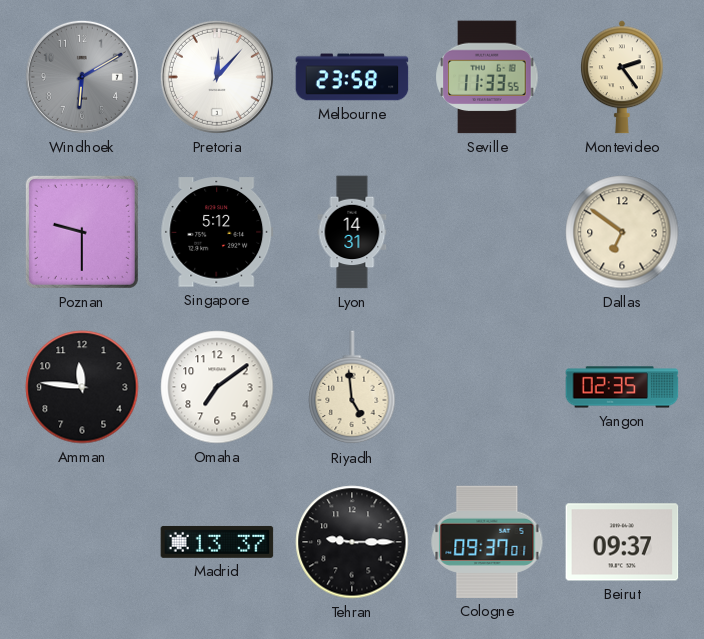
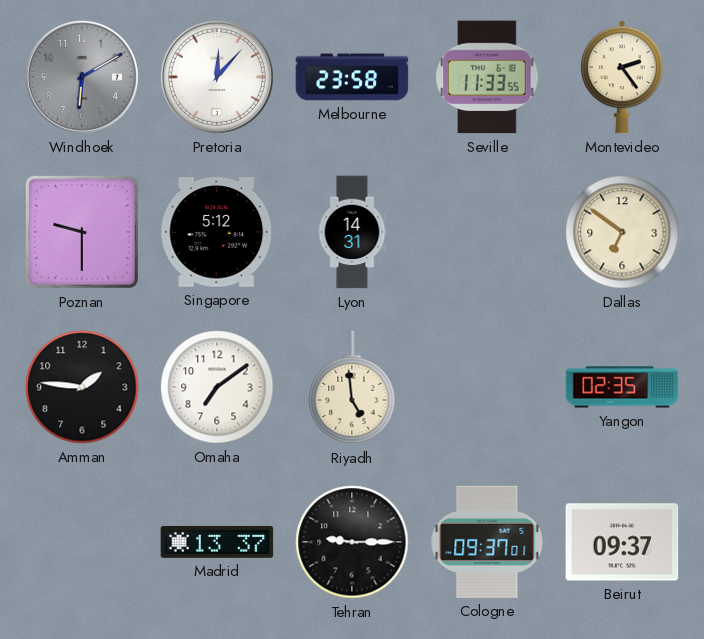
Amman: 11:46 -> 1:46
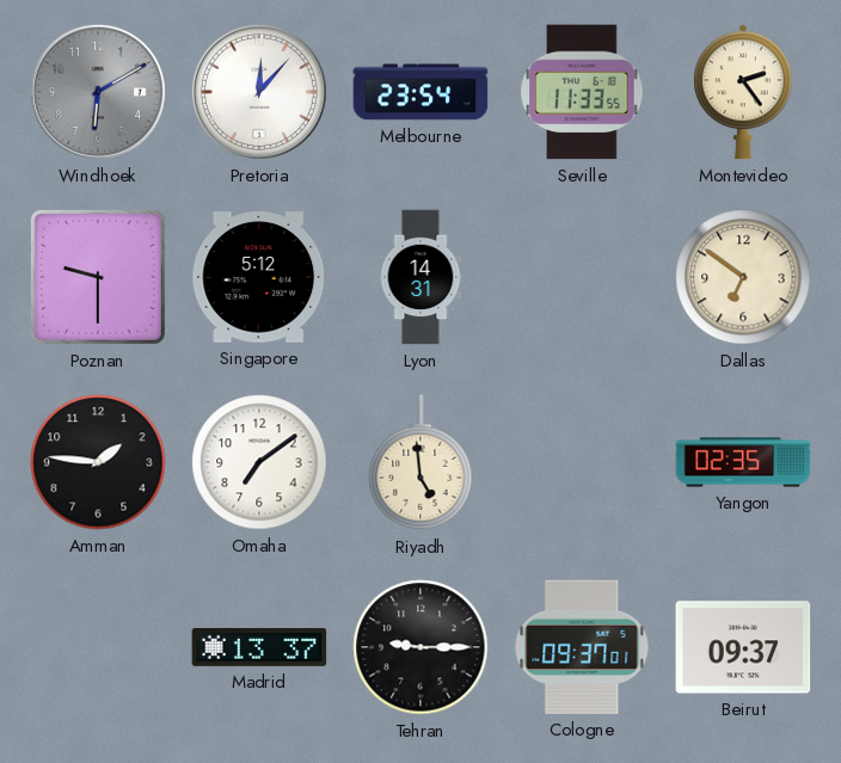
Melbourne: 23:58 -> 23:54
